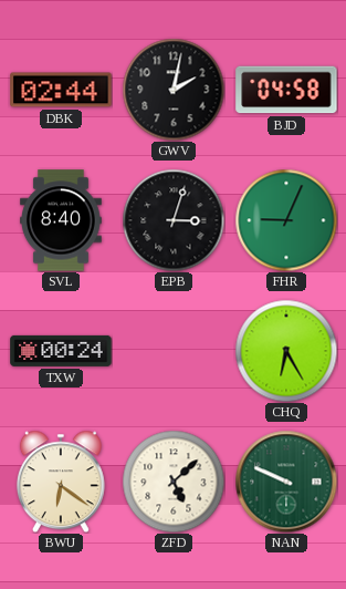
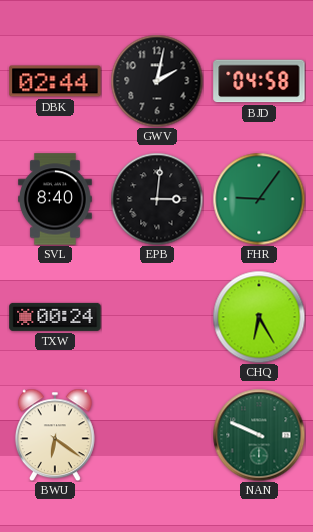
EPB: 3:03 -> 3:01
FHR: 9:04 -> 9:06
ZFD: 5:08 -> none
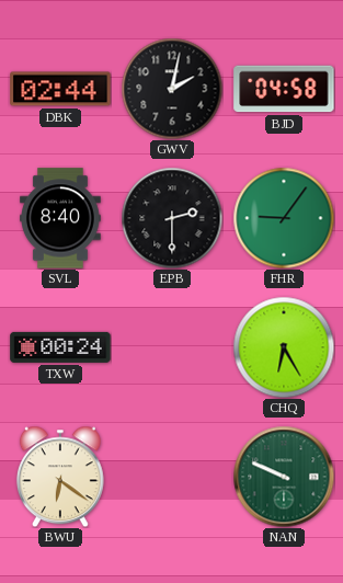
EPB: 3:01 -> 2:30
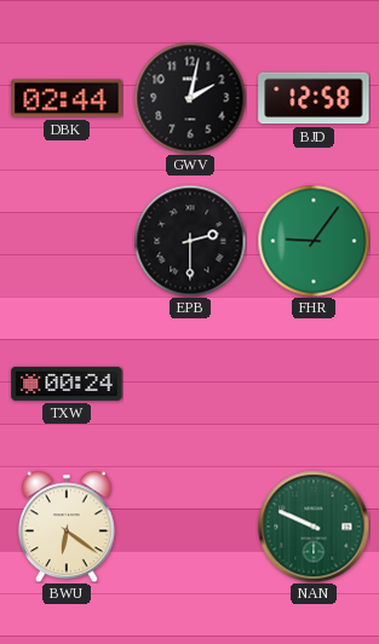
BJD: 04:58 -> 12:58
SVL: 8:40 -> none
CHQ: 6:25 -> none
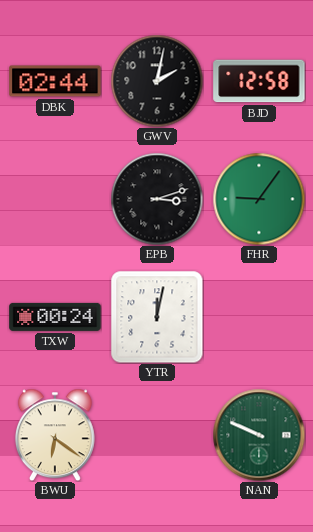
EPB: 2:30 -> 3:12
YTR: none -> 12:02
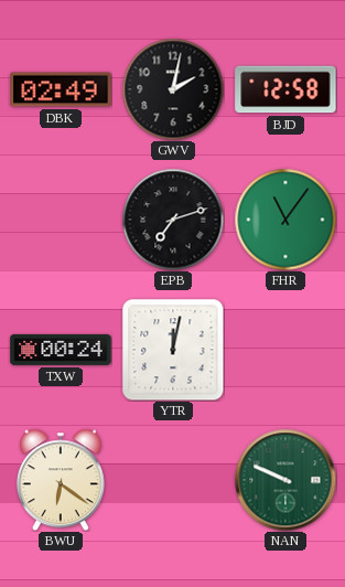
DBK: 02:44 -> 02:49
EPB: 3:12 -> 7:12
FHR: 9:06 -> 11:06
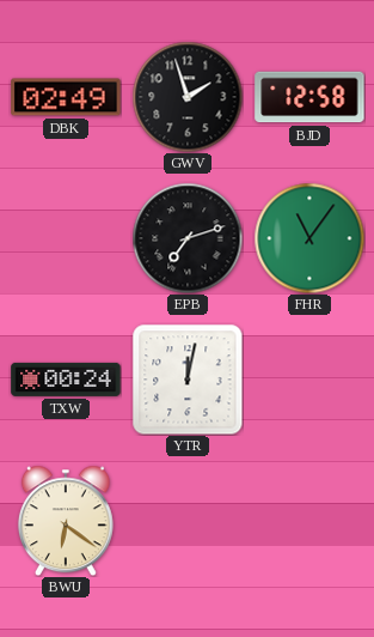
GWV: 2:02 -> 1:57
NAN: 9:49 -> none
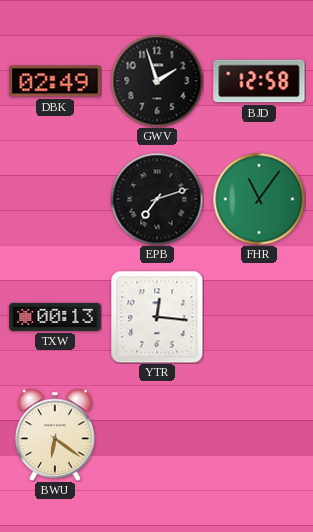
TXW: 00:24 -> 00:13
YTR: 12:02 -> 12:16
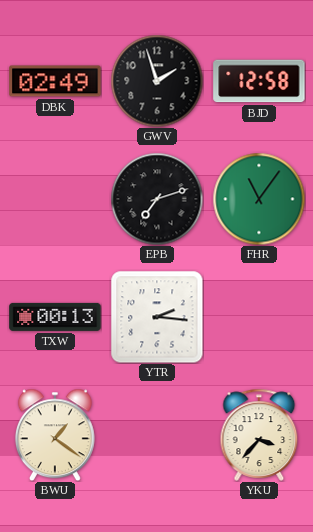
YTR: 12:16 -> 2:16
BWU: 6:21 -> 1:21
YKU: none -> 3:37
